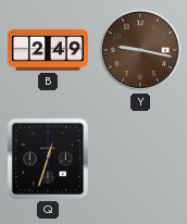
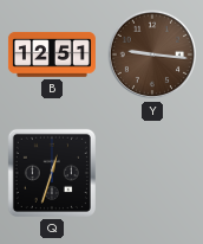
B: 2:49 -> 12:51
Y: 9:17 -> 9:16
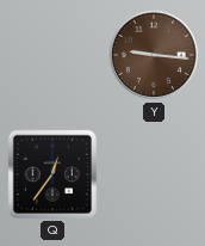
B: 12:51 -> none
Q: 12:33 -> 12:36
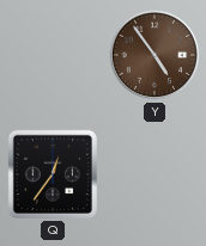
Y: 9:16 -> 4:54
